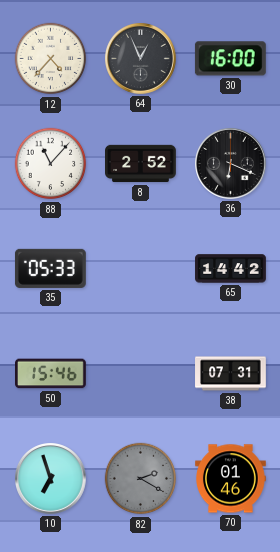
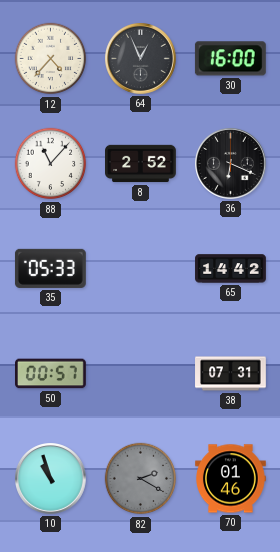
50: 15:46 -> 00:57
10: 6:57 -> 10:57
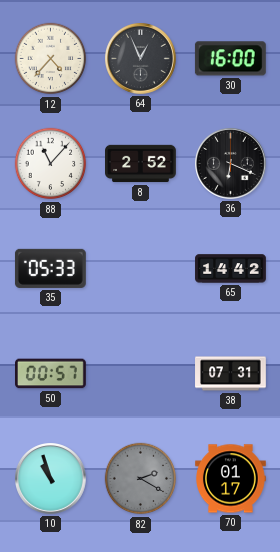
70: 01:46 -> 01:17
